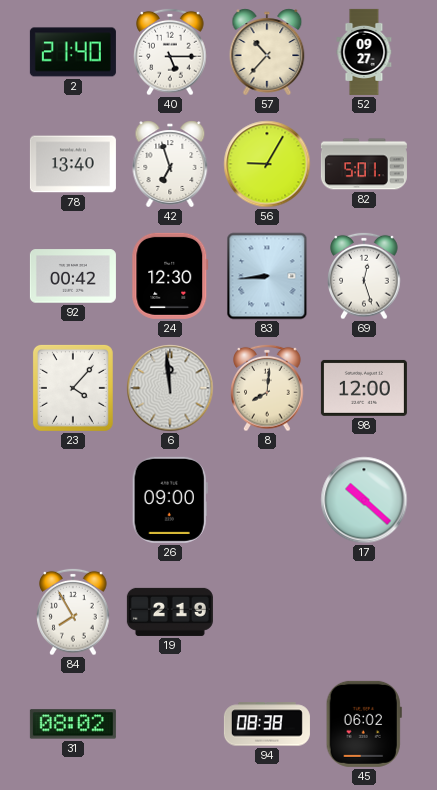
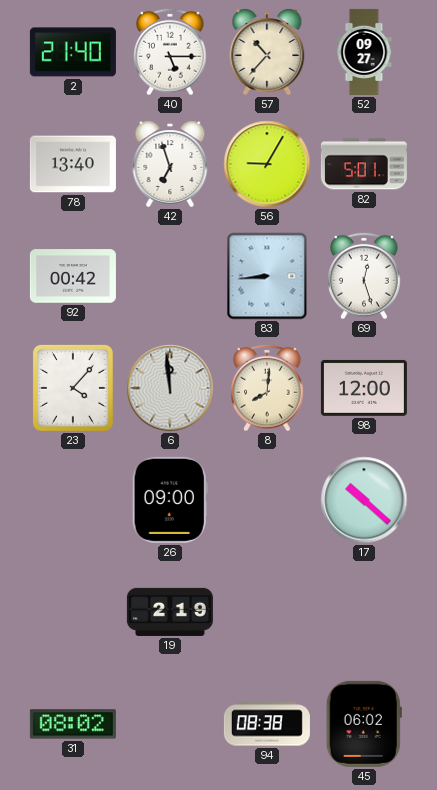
24: 12:30 -> none
84: 7:55 -> none
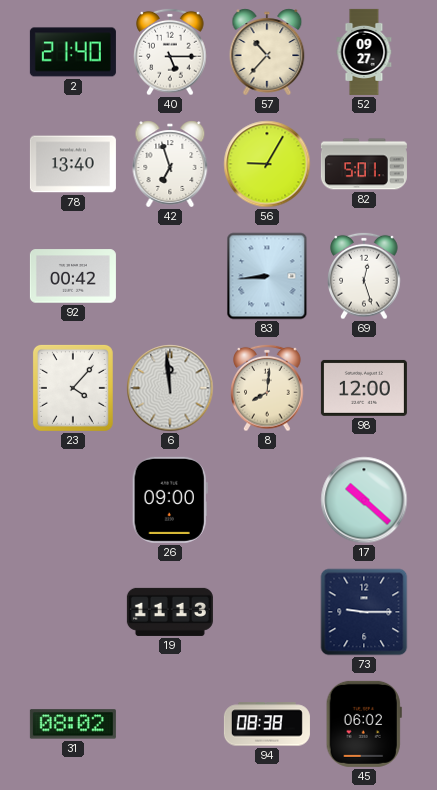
19: 2:19 -> 11:13
73: none -> 9:15
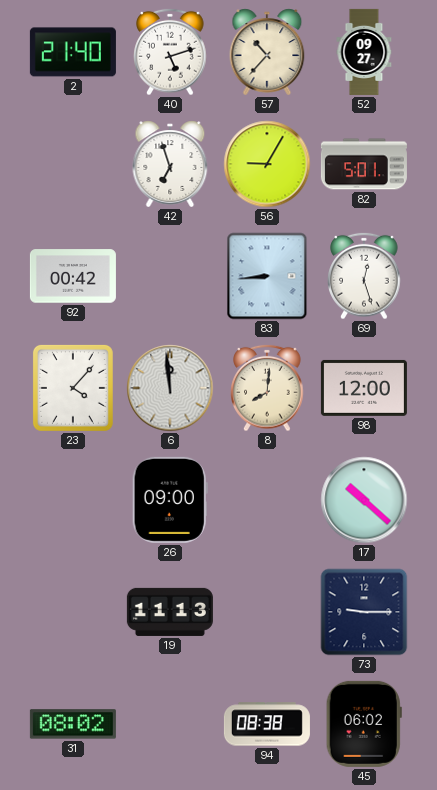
40: 5:15 -> 5:12
78: 13:40 -> none
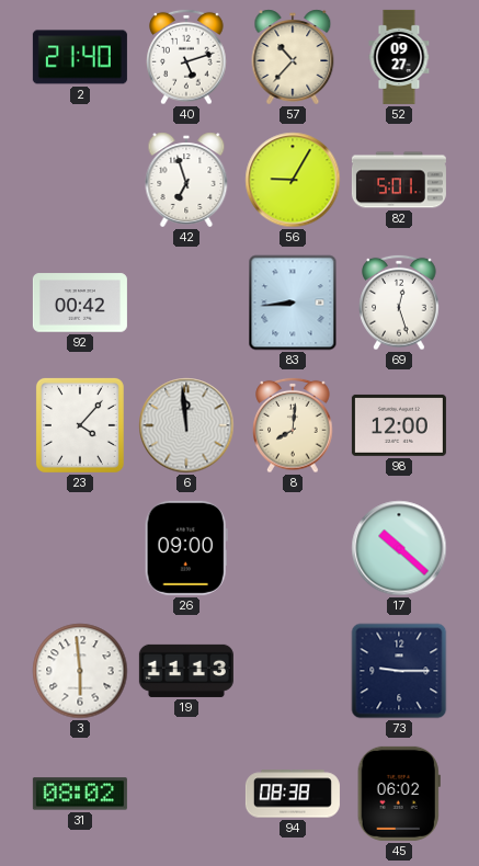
3: none -> 5:59
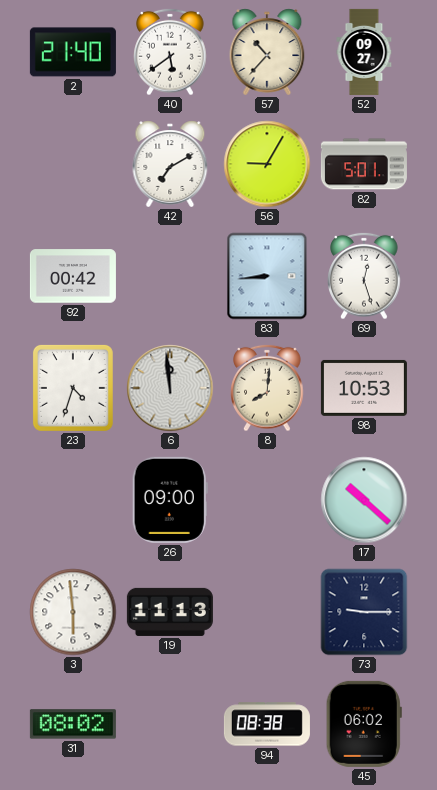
40: 5:12 -> 5:39
42: 6:57 -> 7:10
23: 4:07 -> 4:33
98: 12:00 -> 10:53
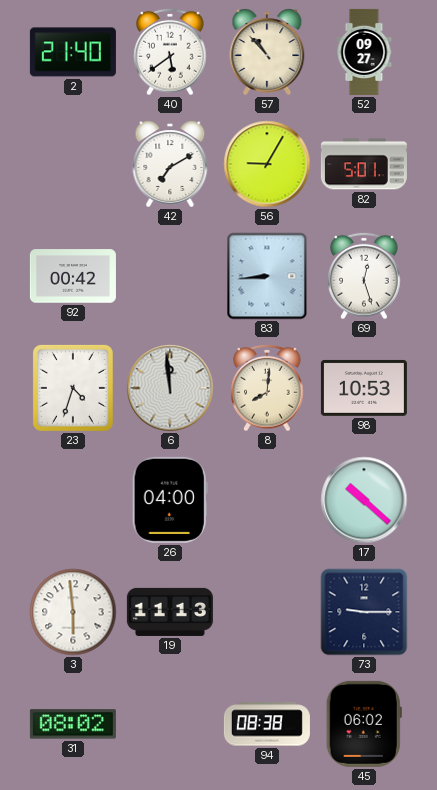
57: 10:37 -> 10:53
26: 09:00 -> 04:00
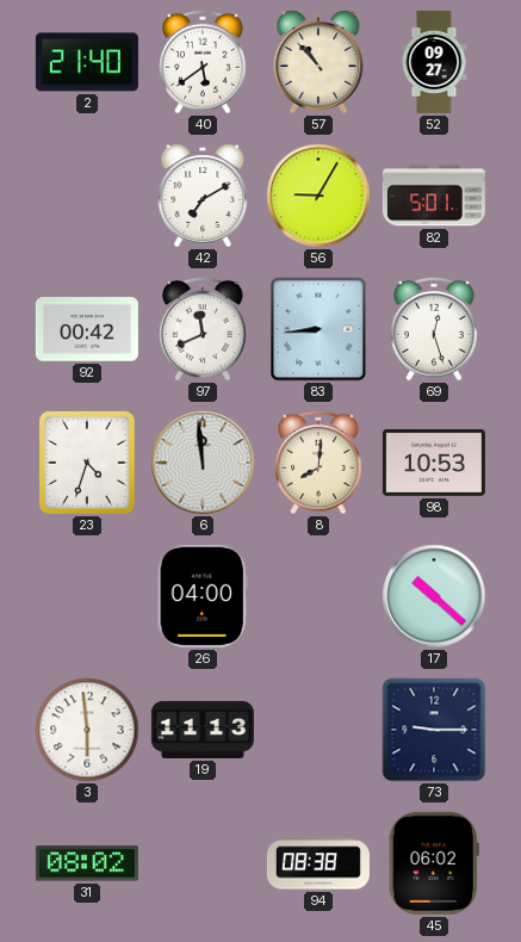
97: none -> 11:41
